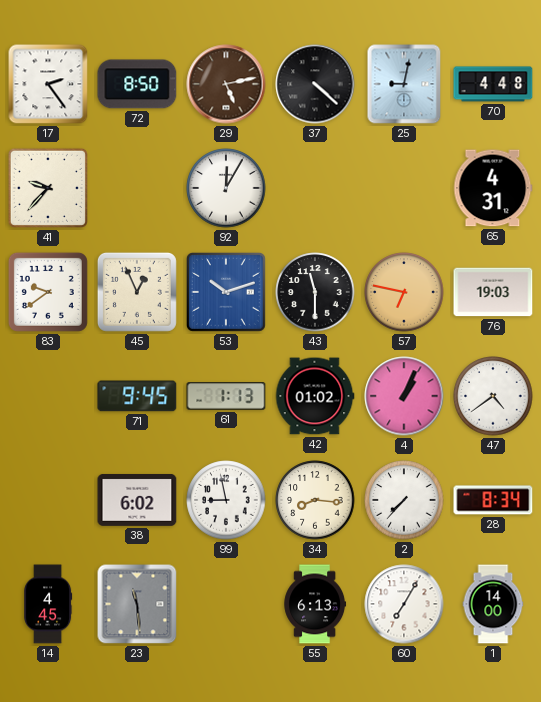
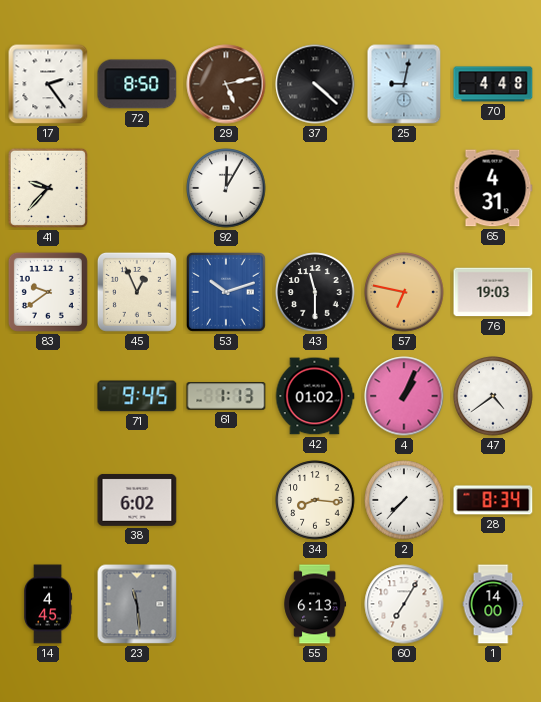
99: 8:58 -> none
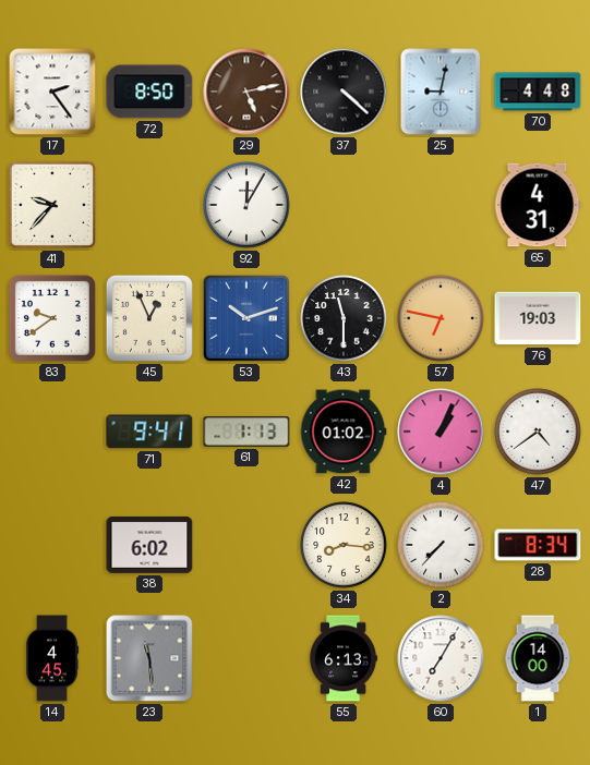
71: 9:45 -> 9:41
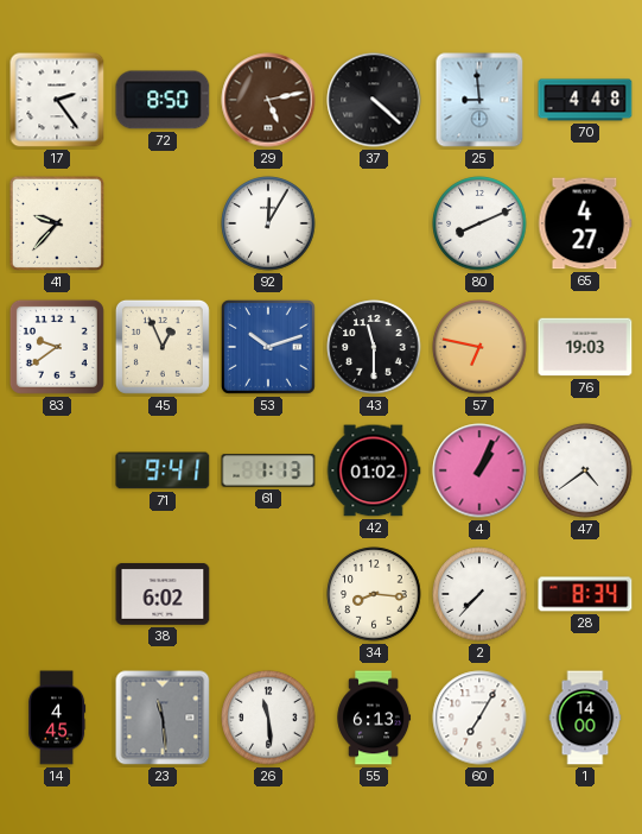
25: 9:02 -> 8:59
80: none -> 8:11
65: 4:31 -> 4:27
26: none -> 11:29
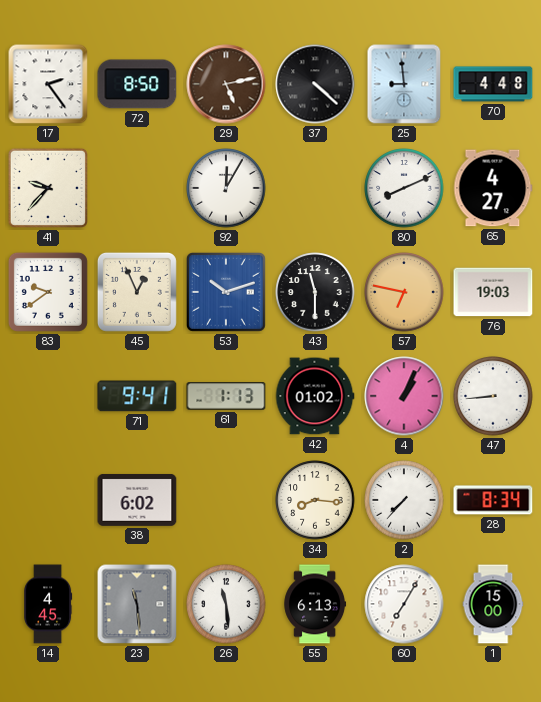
47: 4:39 -> 8:44
1: 14:00 -> 15:00
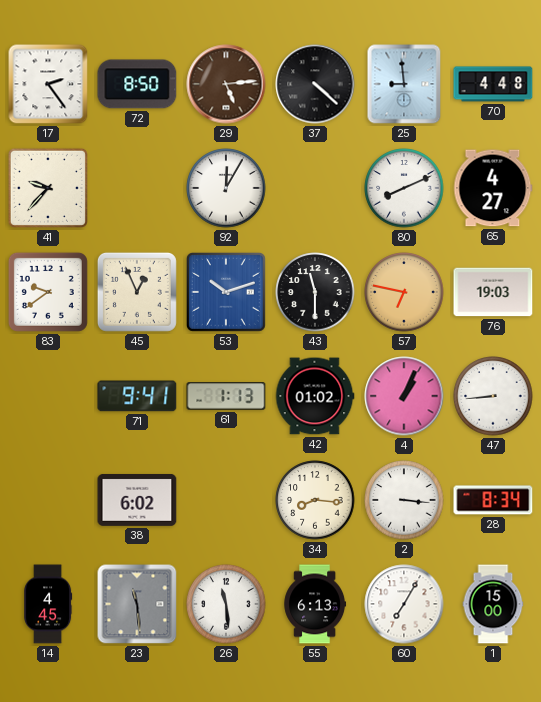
29: 5:13 -> 5:14
2: 7:37 -> 3:16
